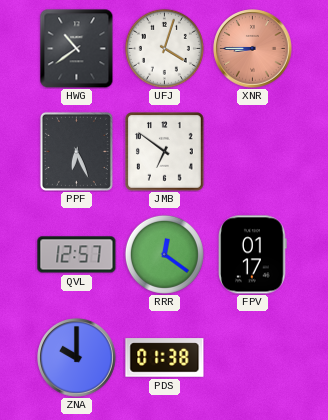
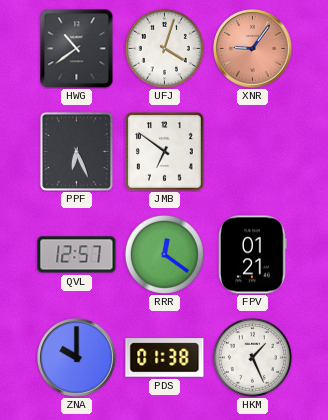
XNR: 8:45 -> 9:06
FPV: 01:17 -> 01:21
HKM: none -> 1:26
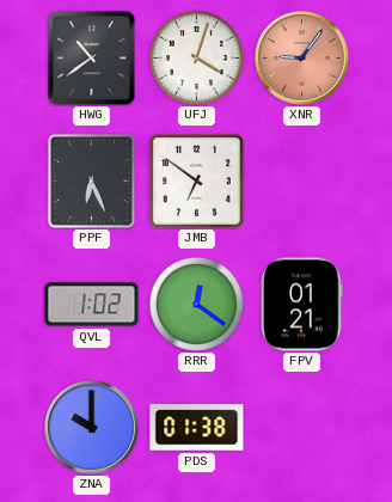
QVL: 12:57 -> 1:02
HKM: 1:26 -> none
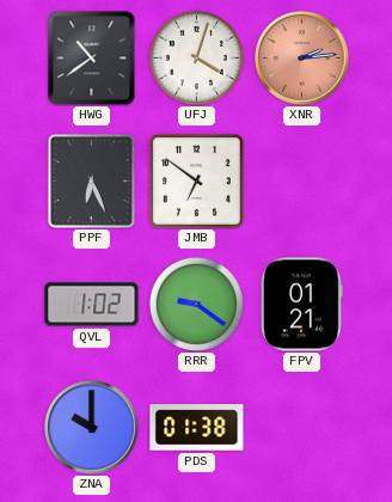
XNR: 9:06 -> 2:14
RRR: 12:21 -> 9:21
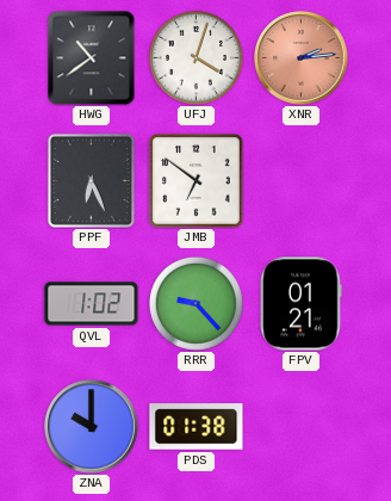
RRR: 9:21 -> 9:23
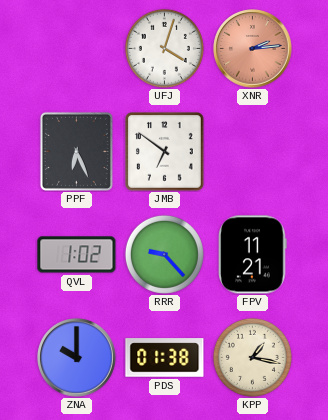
HWG: 10:39 -> none
FPV: 01:21 -> 11:21
KPP: none -> 1:17
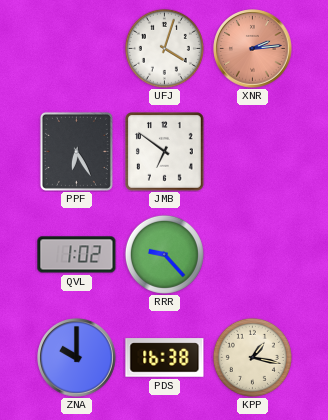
PPF: 6:26 -> 6:25
FPV: 11:21 -> none
PDS: 01:38 -> 16:38
